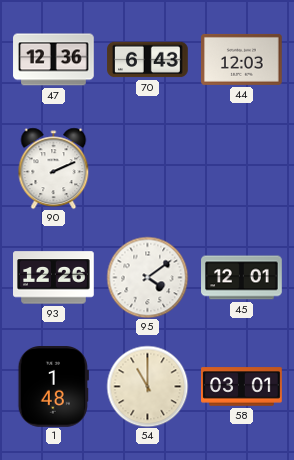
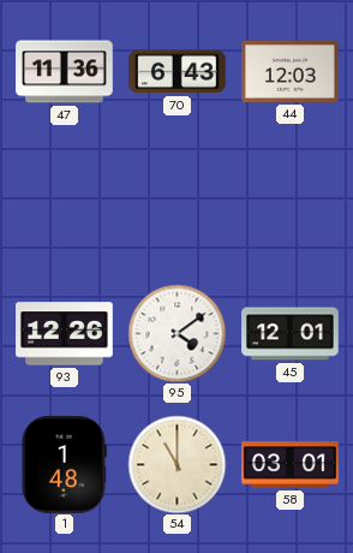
47: 12:36 -> 11:36
90: 2:11 -> none
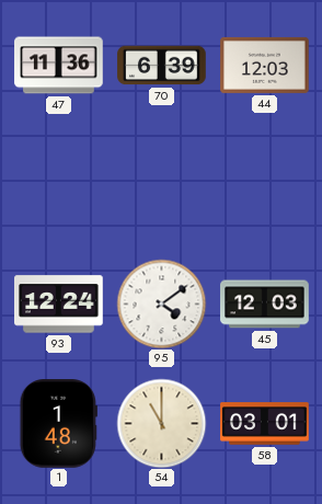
70: 6:43 -> 6:39
93: 12:26 -> 12:24
45: 12:01 -> 12:03
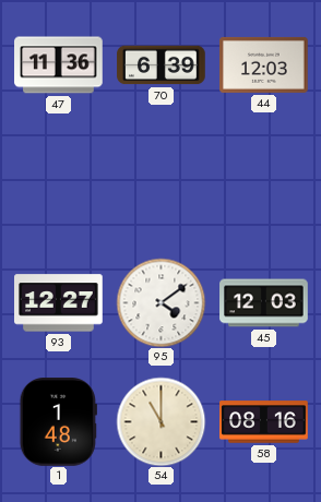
93: 12:24 -> 12:27
58: 03:01 -> 08:16
